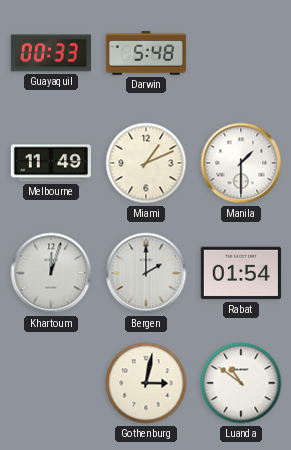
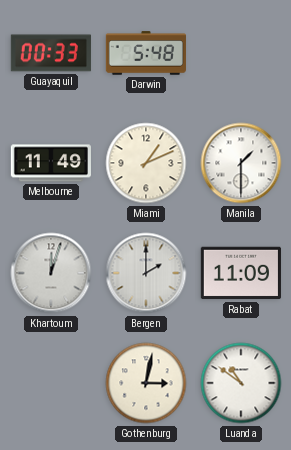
Rabat: 01:54 -> 11:09
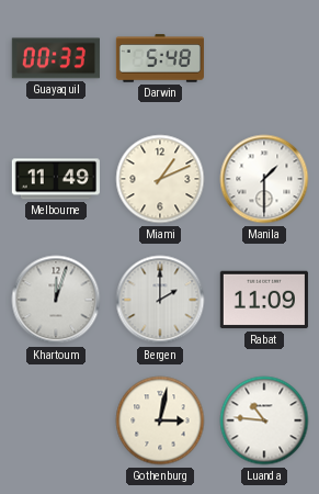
Luanda: 10:51 -> 10:46
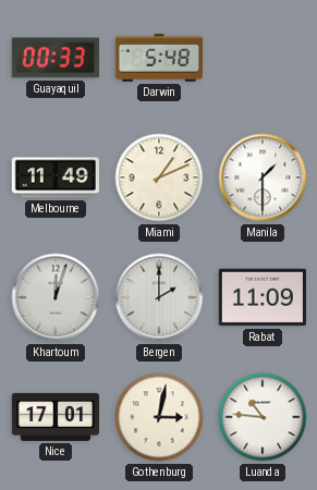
Nice: none -> 17:01
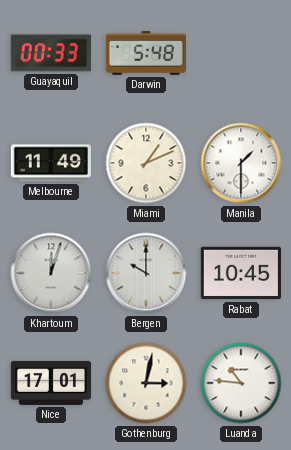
Bergen: 2:00 -> 10:00
Rabat: 11:09 -> 10:45
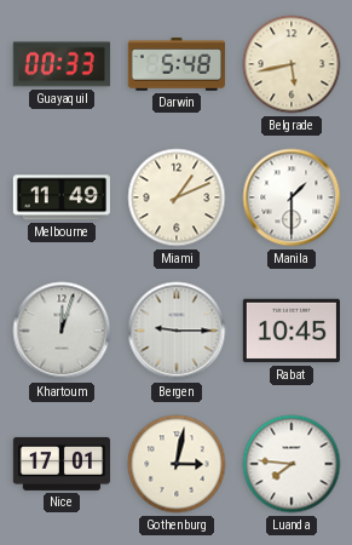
Belgrade: none -> 5:43
Bergen: 10:00 -> 9:15
Luanda: 10:46 -> 7:46
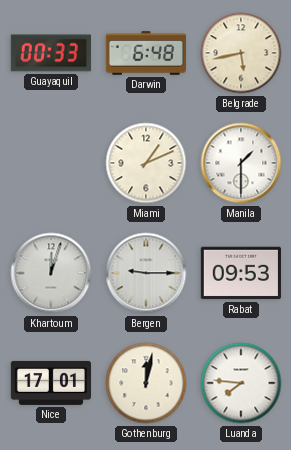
Darwin: 5:48 -> 6:48
Melbourne: 11:49 -> none
Rabat: 10:45 -> 09:53
Gothenburg: 3:02 -> 12:02
